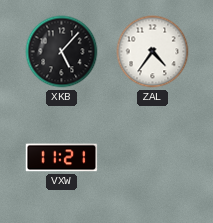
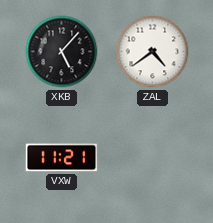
ZAL: 4:36 -> 4:39
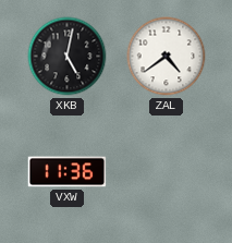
XKB: 5:07 -> 5:02
VXW: 11:21 -> 11:36
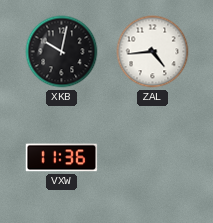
XKB: 5:02 -> 10:02
ZAL: 4:39 -> 4:44
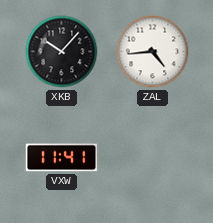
XKB: 10:02 -> 10:07
VXW: 11:36 -> 11:41
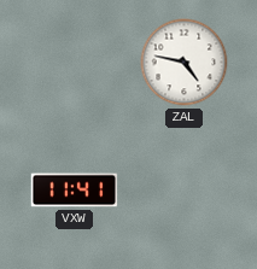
XKB: 10:07 -> none
ZAL: 4:44 -> 4:47
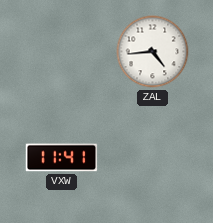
ZAL: 4:47 -> 4:44
